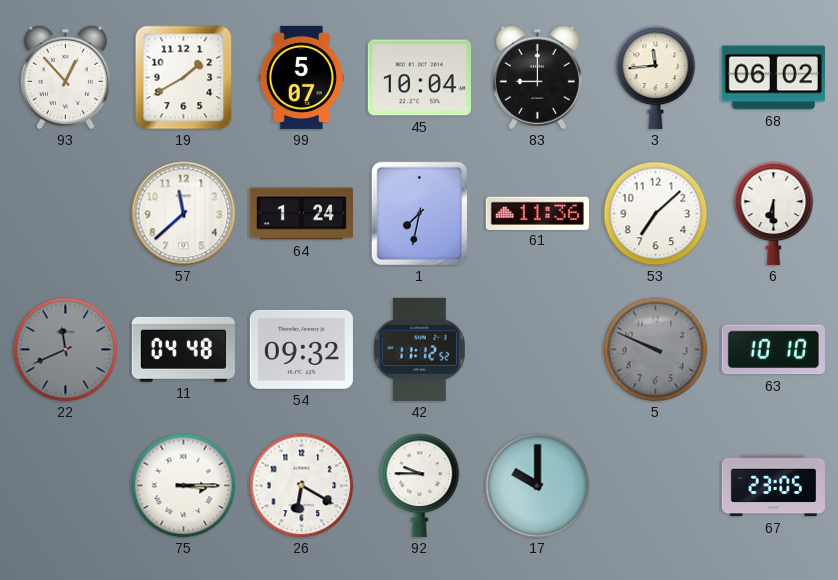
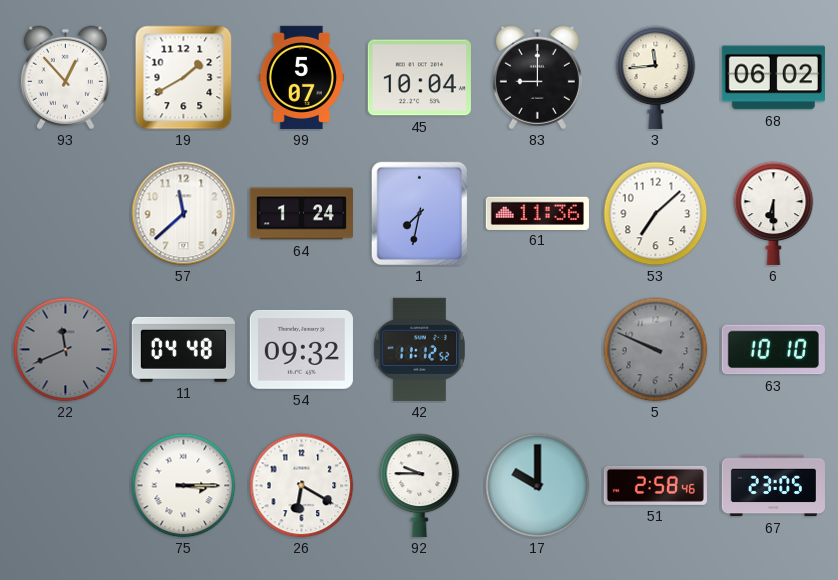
51: none -> 2:58
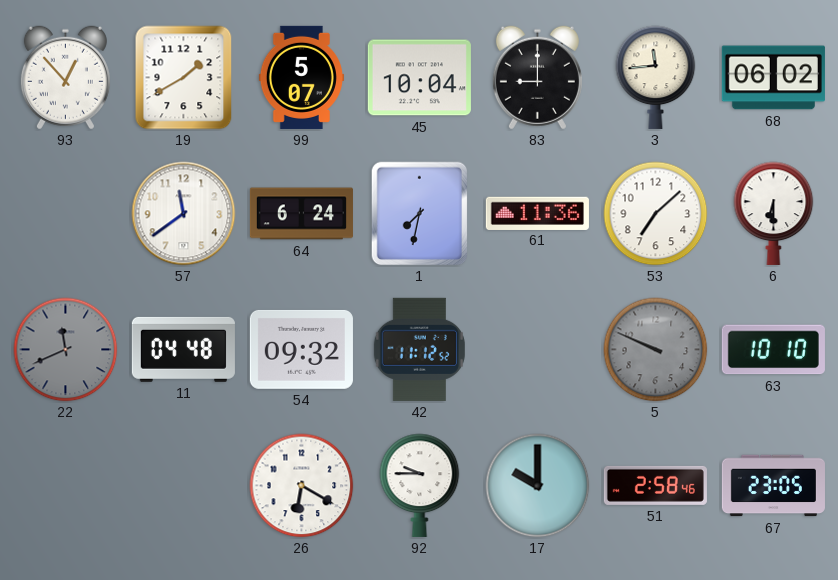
57: 11:38 -> 11:39
64: 1:24 -> 6:24
75: 3:15 -> none
